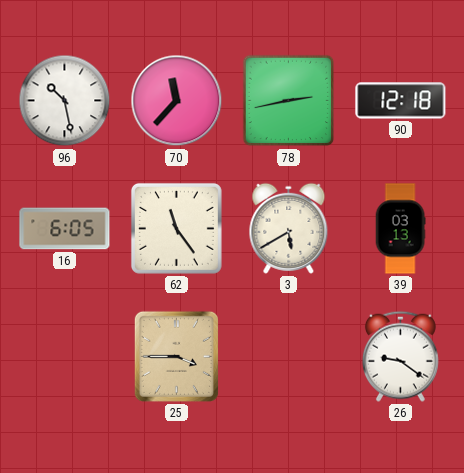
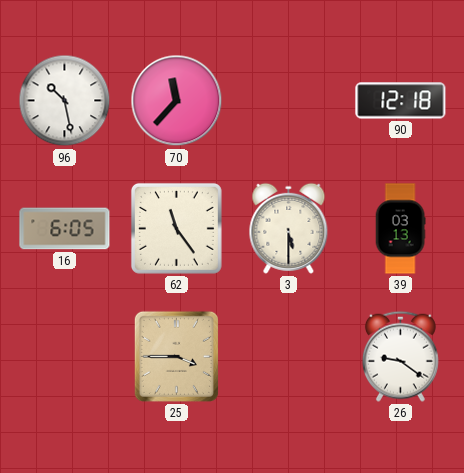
78: 2:43 -> none
3: 5:40 -> 5:30
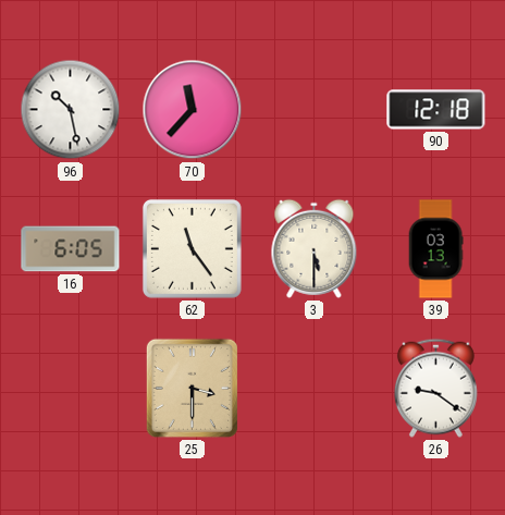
25: 3:45 -> 3:30
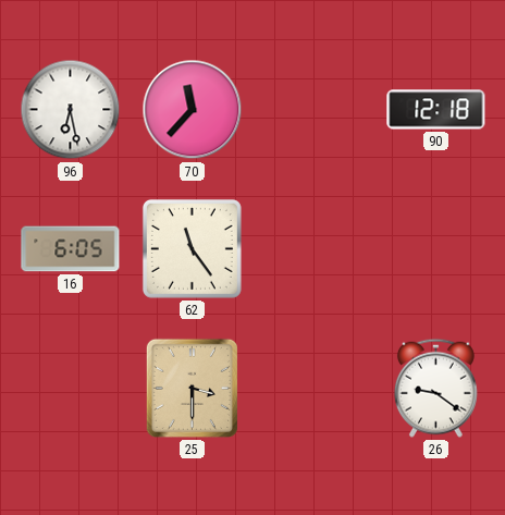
96: 10:28 -> 6:28
3: 5:30 -> none
39: 03:13 -> none
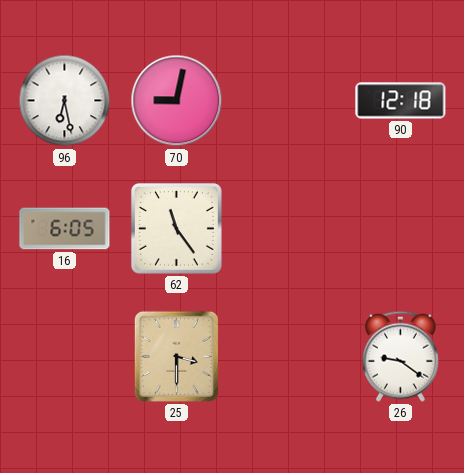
70: 11:37 -> 9:02
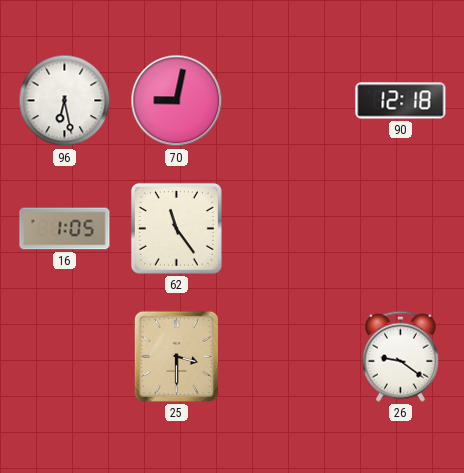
16: 6:05 -> 1:05
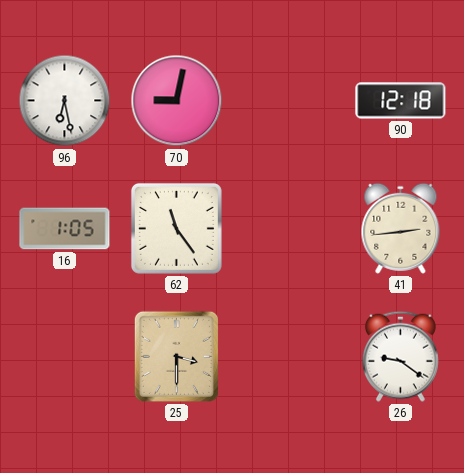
41: none -> 2:44
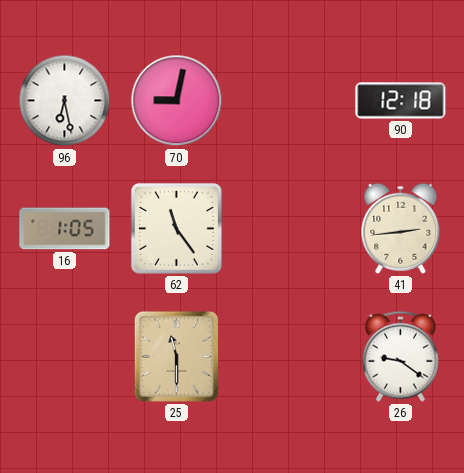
25: 3:30 -> 11:30
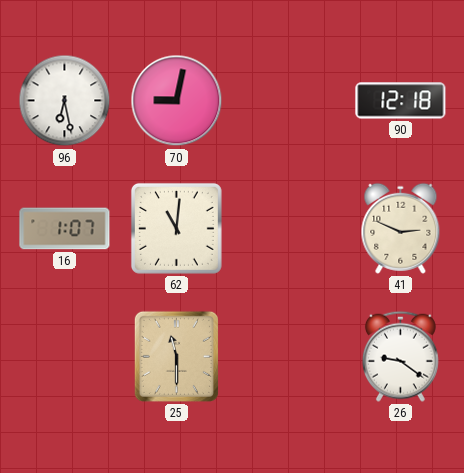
16: 1:05 -> 1:07
62: 11:24 -> 11:01
41: 2:44 -> 2:49
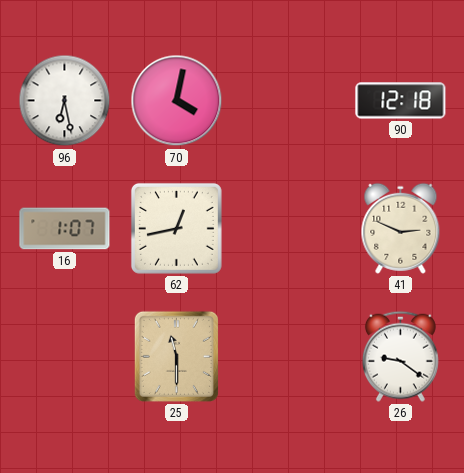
70: 9:02 -> 4:02
62: 11:01 -> 12:43
